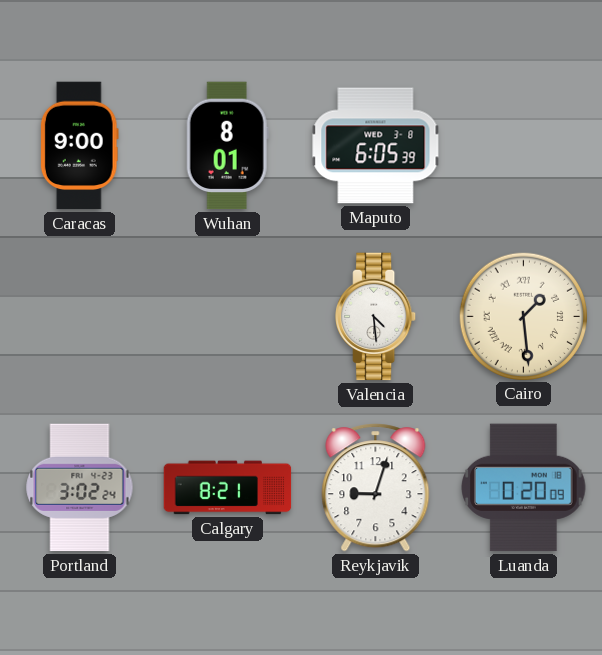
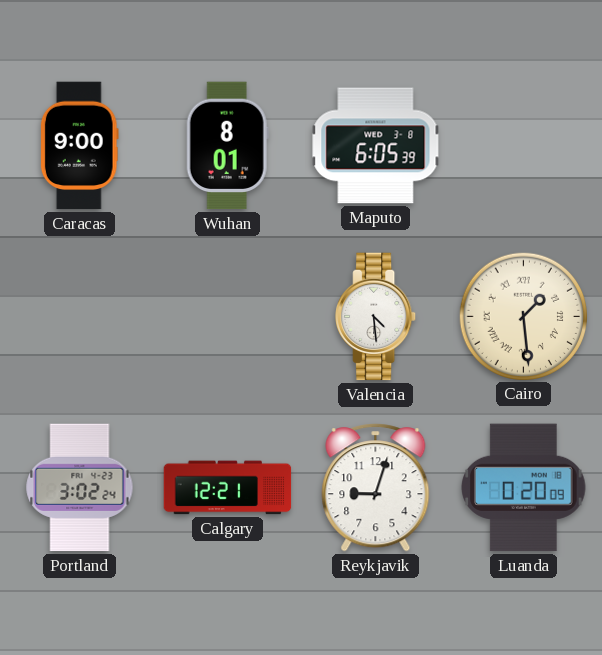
Calgary: 8:21 -> 12:21
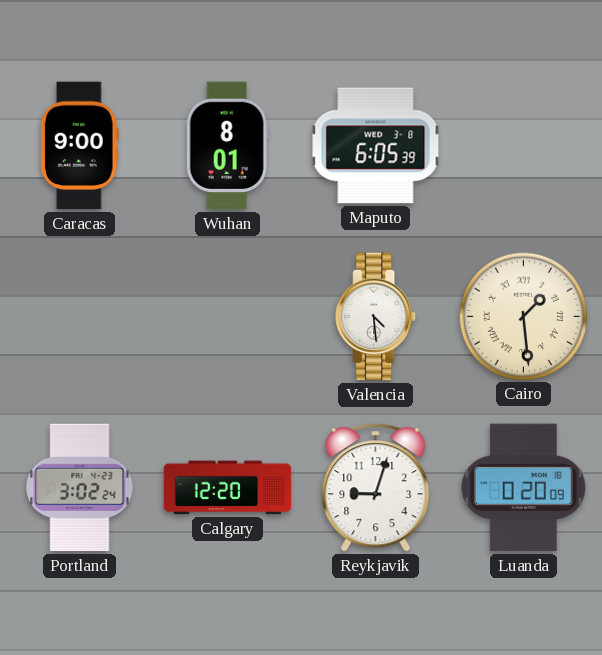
Calgary: 12:21 -> 12:20
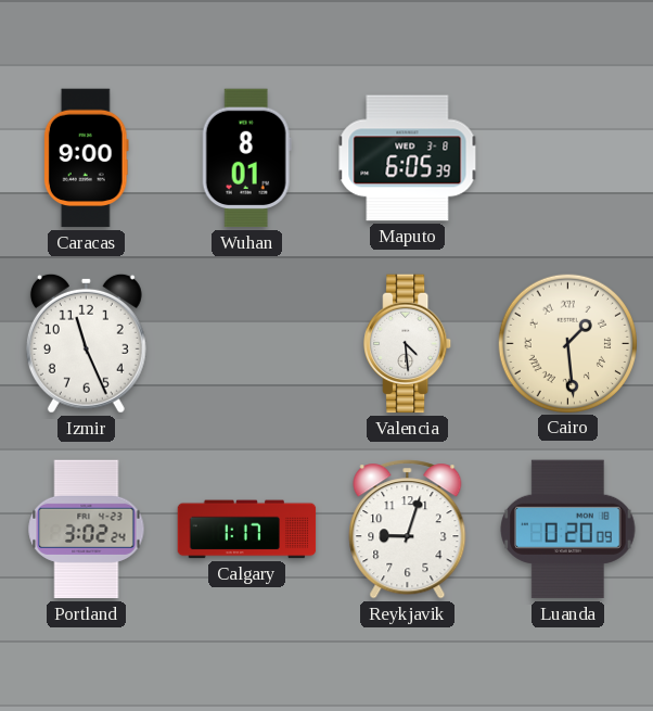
Izmir: none -> 11:26
Calgary: 12:20 -> 1:17
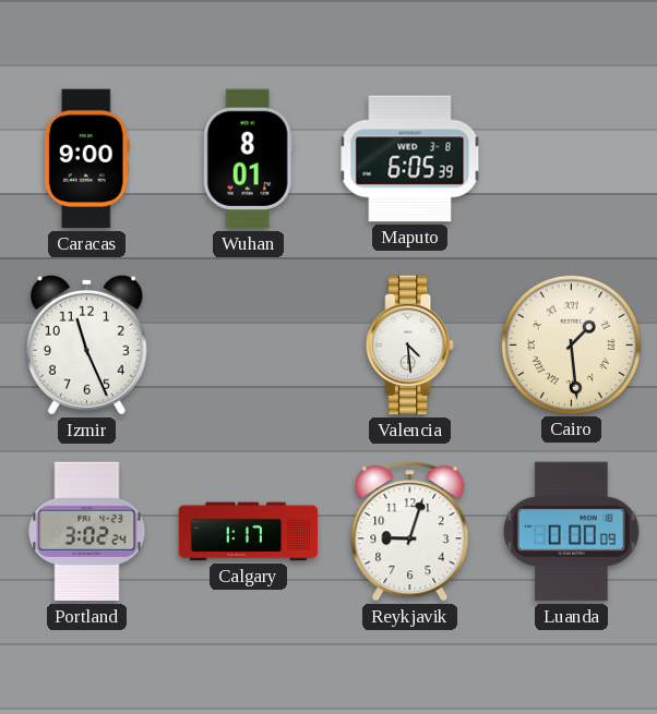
Luanda: 0:20 -> 0:00
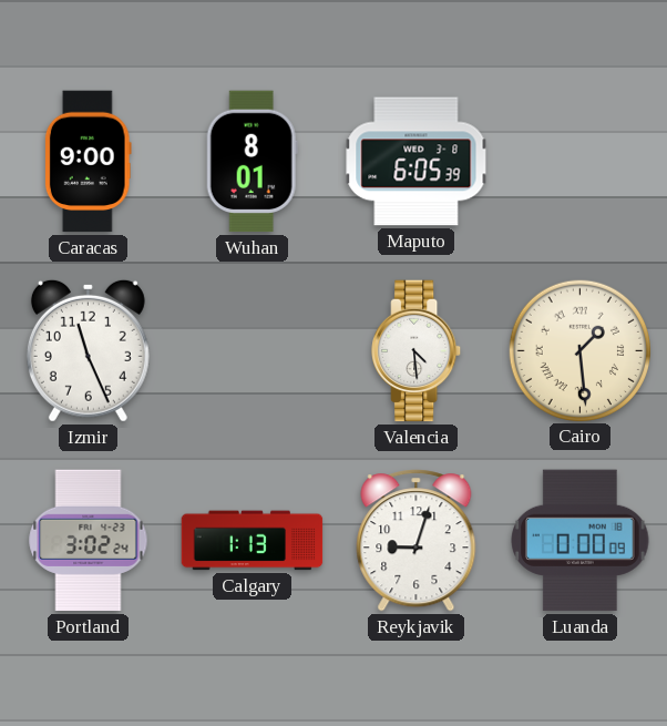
Calgary: 1:17 -> 1:13
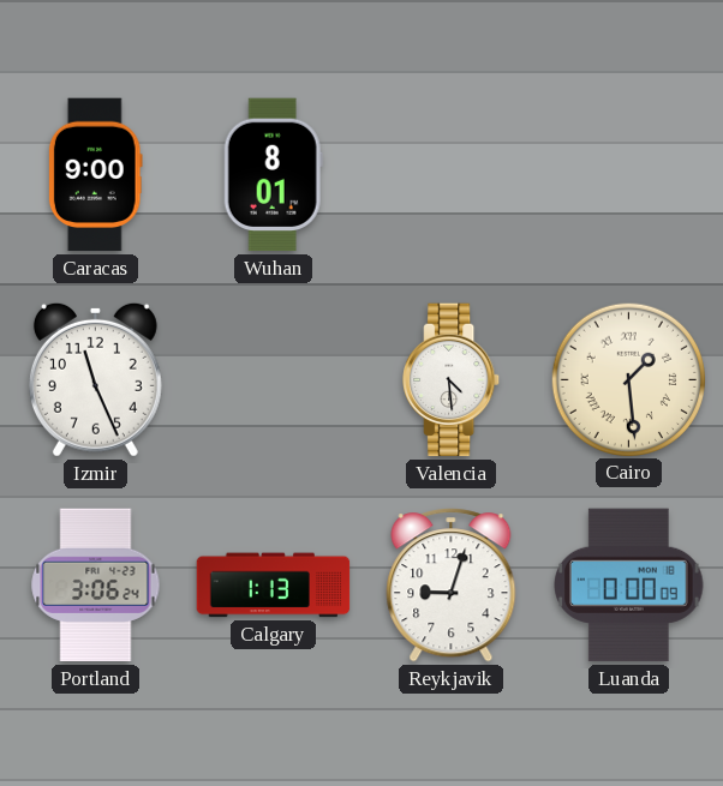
Maputo: 6:05 -> none
Portland: 3:02 -> 3:06
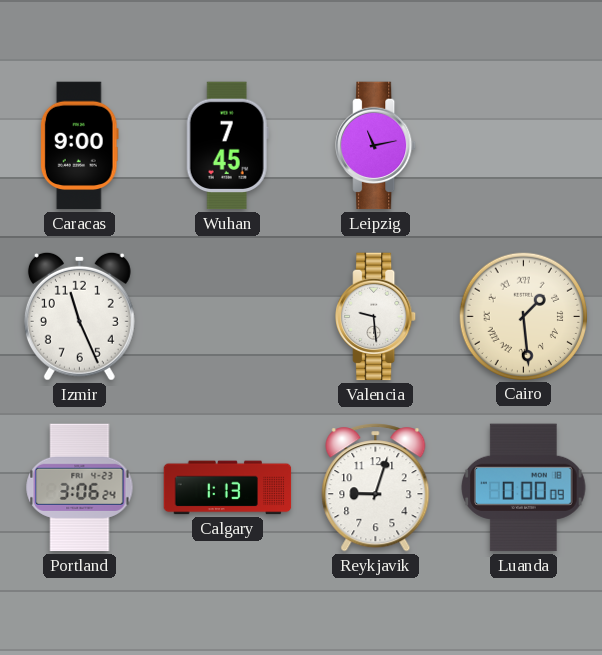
Wuhan: 8:01 -> 7:45
Leipzig: none -> 11:13
Valencia: 4:29 -> 9:29
